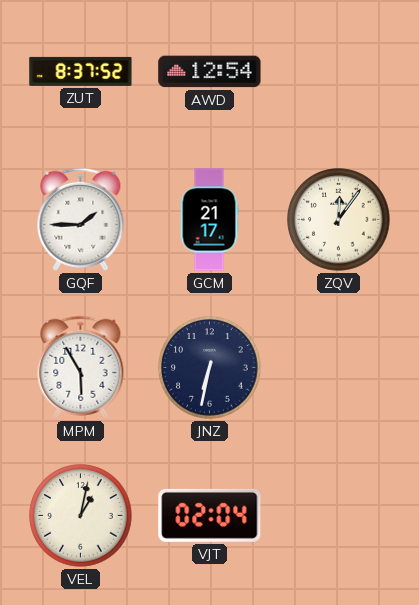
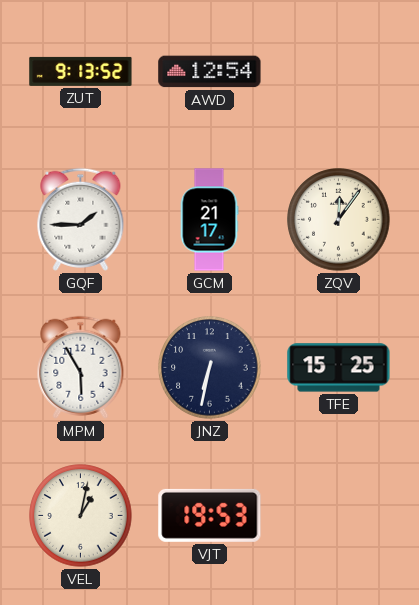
ZUT: 8:37 -> 9:13
TFE: none -> 15:25
VJT: 02:04 -> 19:53
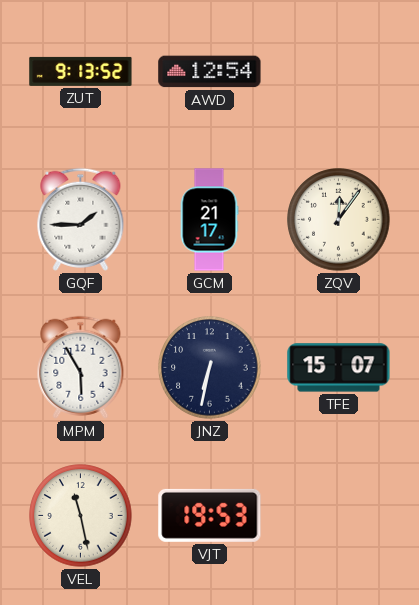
TFE: 15:25 -> 15:07
VEL: 1:02 -> 11:28
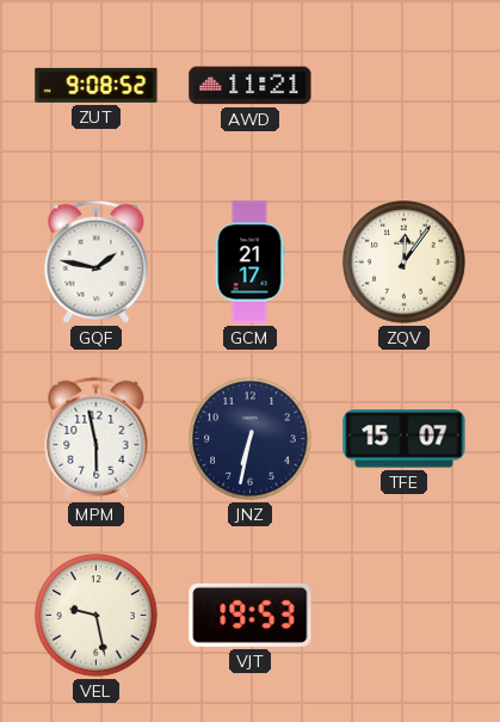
ZUT: 9:13 -> 9:08
AWD: 12:54 -> 11:21
GQF: 1:45 -> 1:47
MPM: 5:55 -> 5:58
VEL: 11:28 -> 9:28
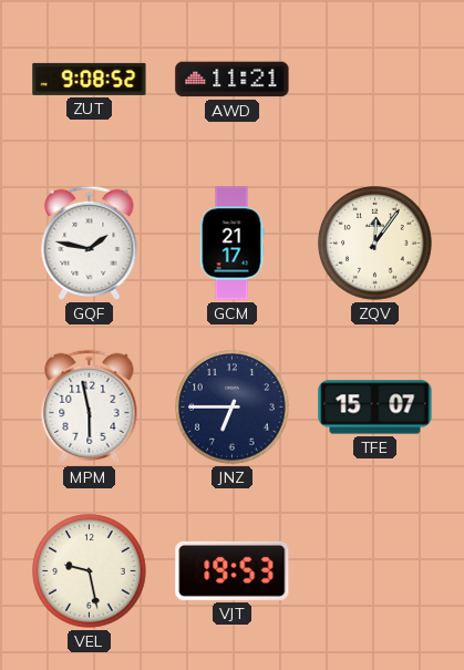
JNZ: 6:32 -> 6:45
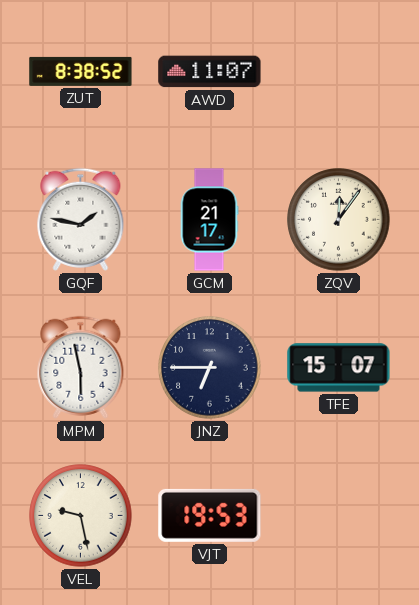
ZUT: 9:08 -> 8:38
AWD: 11:21 -> 11:07
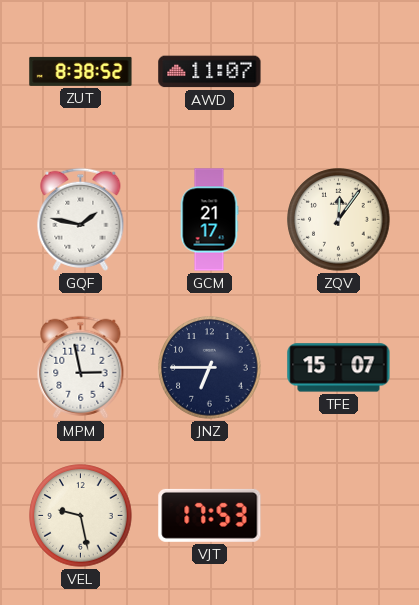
MPM: 5:58 -> 2:58
VJT: 19:53 -> 17:53
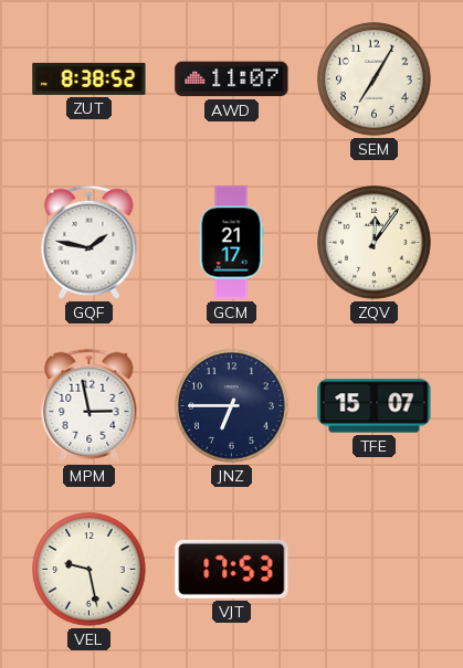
SEM: none -> 7:05
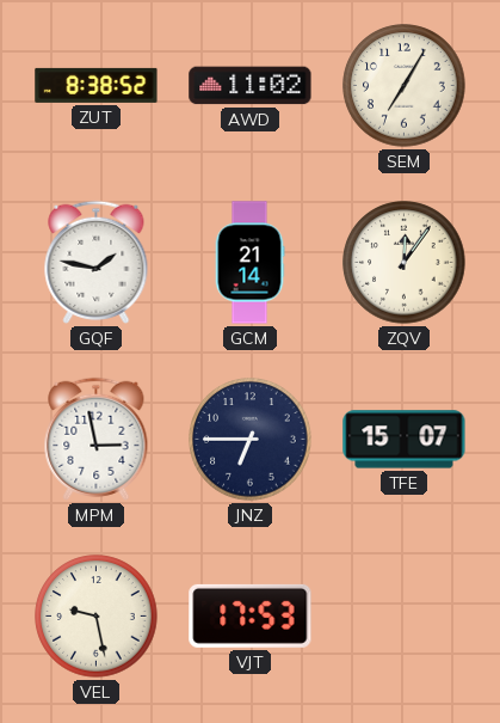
AWD: 11:07 -> 11:02
GCM: 21:17 -> 21:14
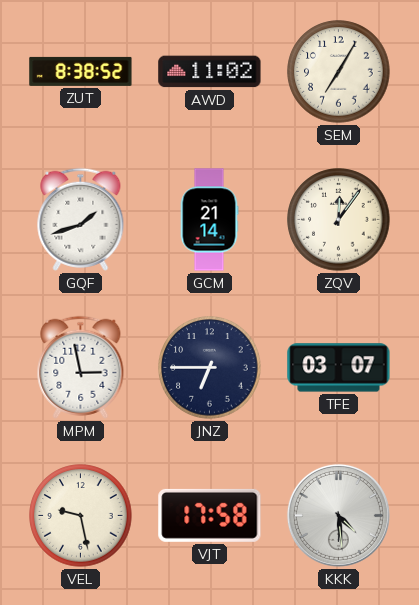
GQF: 1:47 -> 1:42
TFE: 15:07 -> 03:07
VJT: 17:53 -> 17:58
KKK: none -> 4:29
